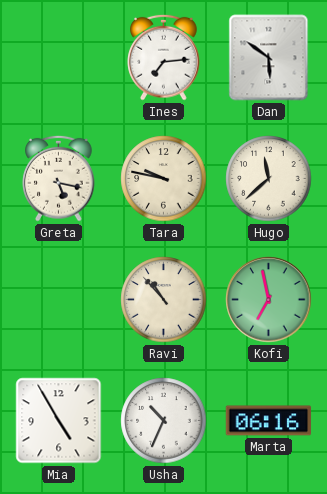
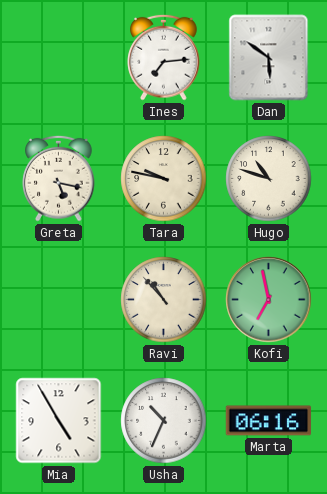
Hugo: 11:38 -> 10:48
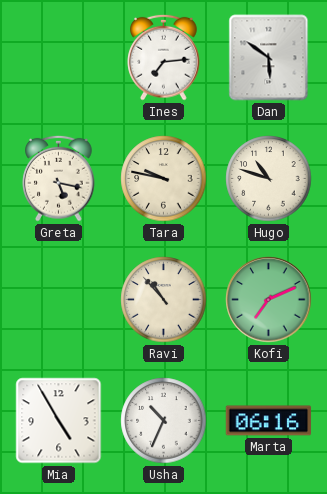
Kofi: 6:58 -> 7:11
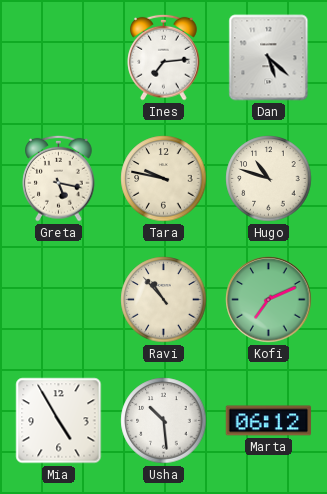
Dan: 5:51 -> 5:22
Usha: 10:34 -> 10:29
Marta: 06:16 -> 06:12
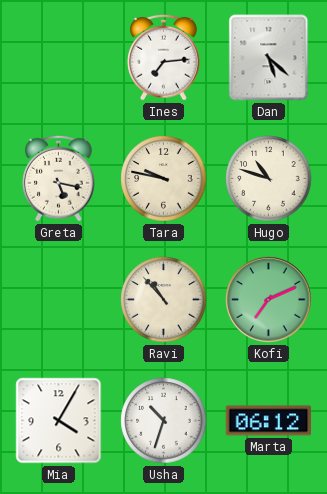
Mia: 4:55 -> 4:05
Usha: 10:29 -> 10:33
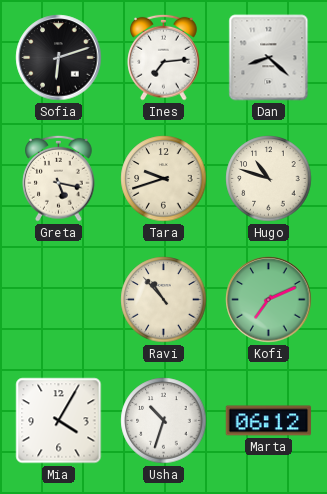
Sofia: none -> 6:12
Dan: 5:22 -> 8:22
Tara: 9:47 -> 9:42
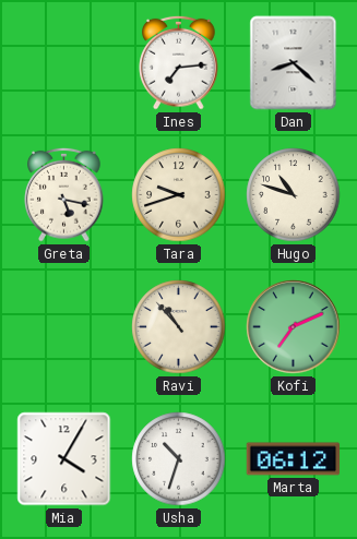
Sofia: 6:12 -> none
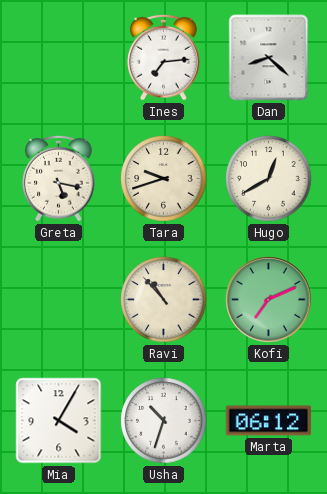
Hugo: 10:48 -> 12:40
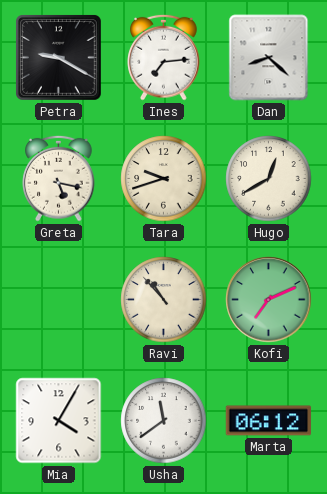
Petra: none -> 9:20
Usha: 10:33 -> 11:39
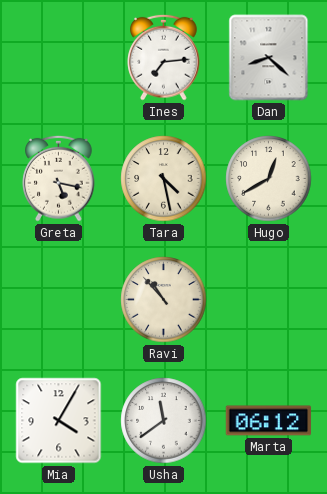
Petra: 9:20 -> none
Tara: 9:42 -> 4:28
Kofi: 7:11 -> none
